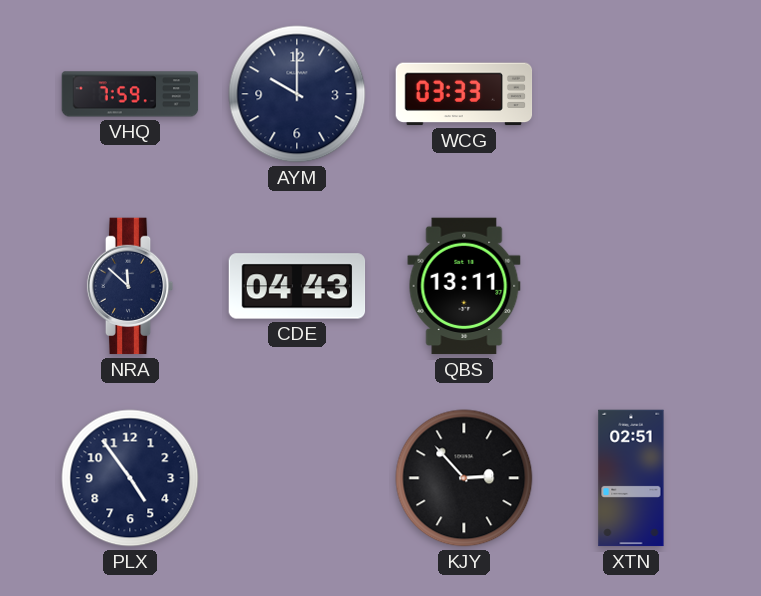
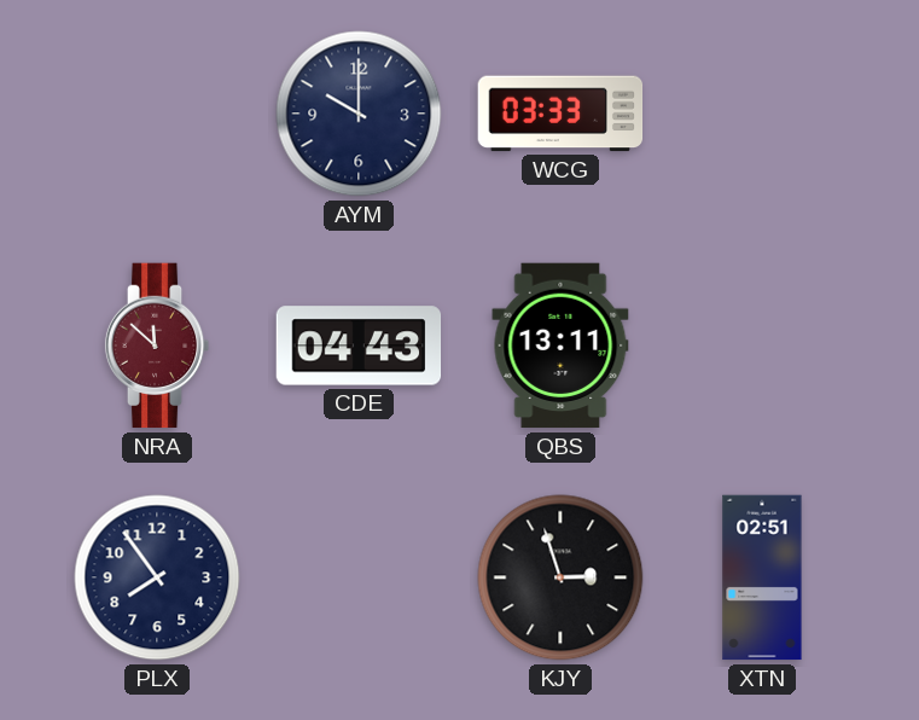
VHQ: 7:59 -> none
NRA dial: navy -> burgundy
PLX: 4:54 -> 7:54
KJY: 2:53 -> 2:57
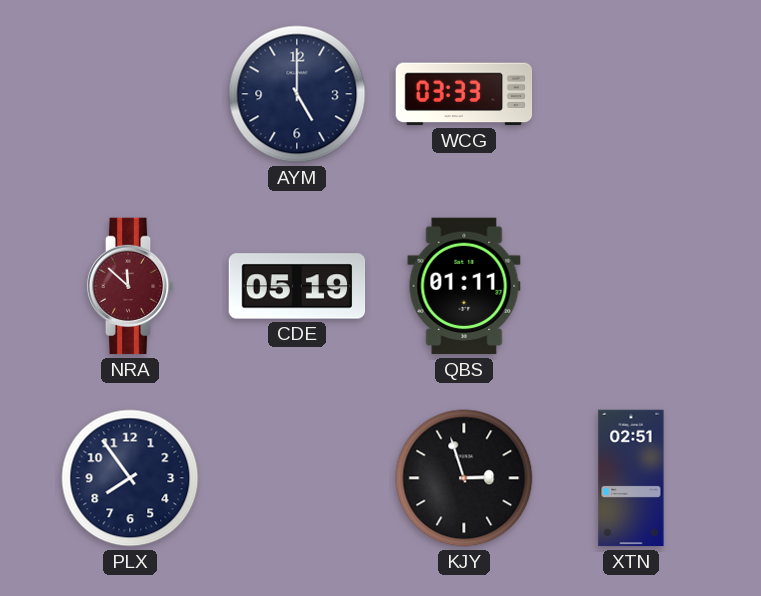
AYM: 10:00 -> 5:00
CDE: 04:43 -> 05:19
QBS: 13:11 -> 01:11
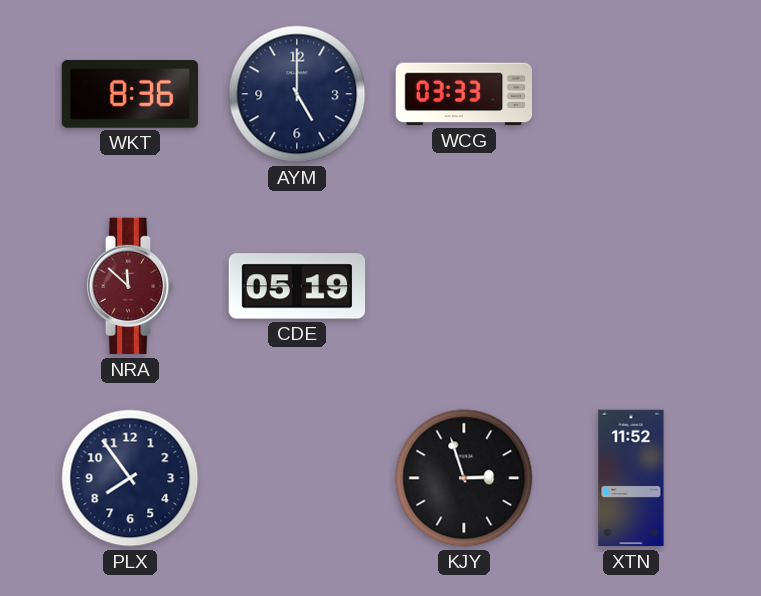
WKT: none -> 8:36
QBS: 01:11 -> none
XTN: 02:51 -> 11:52
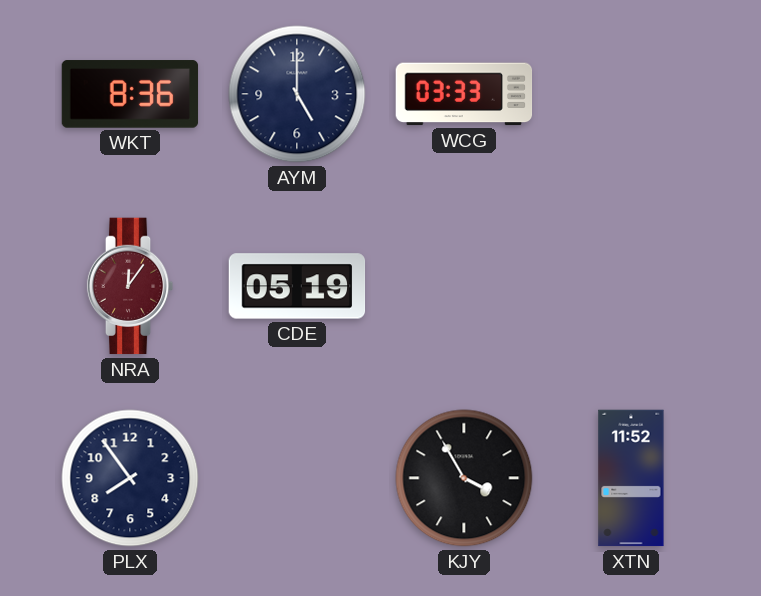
NRA: 11:52 -> 12:06
KJY: 2:57 -> 3:55
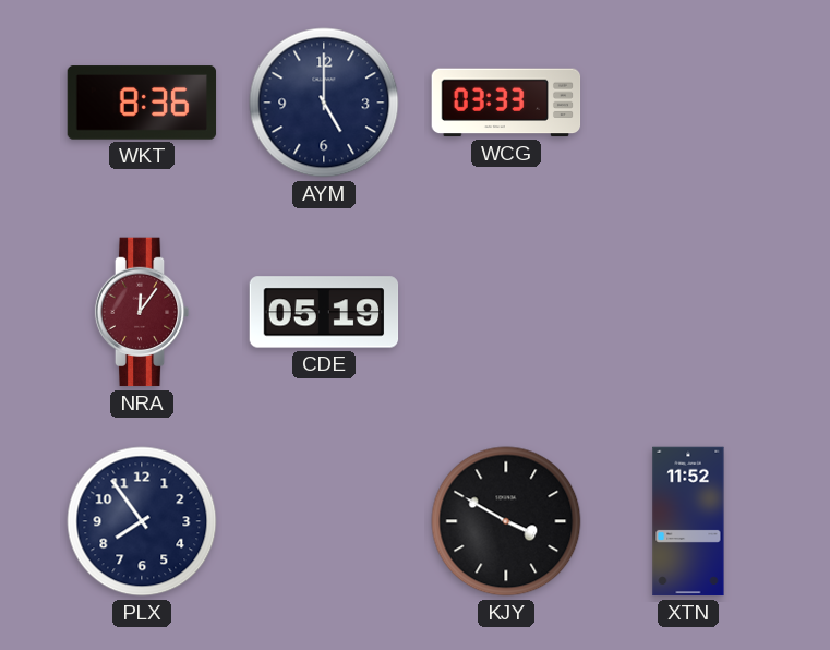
KJY: 3:55 -> 3:50
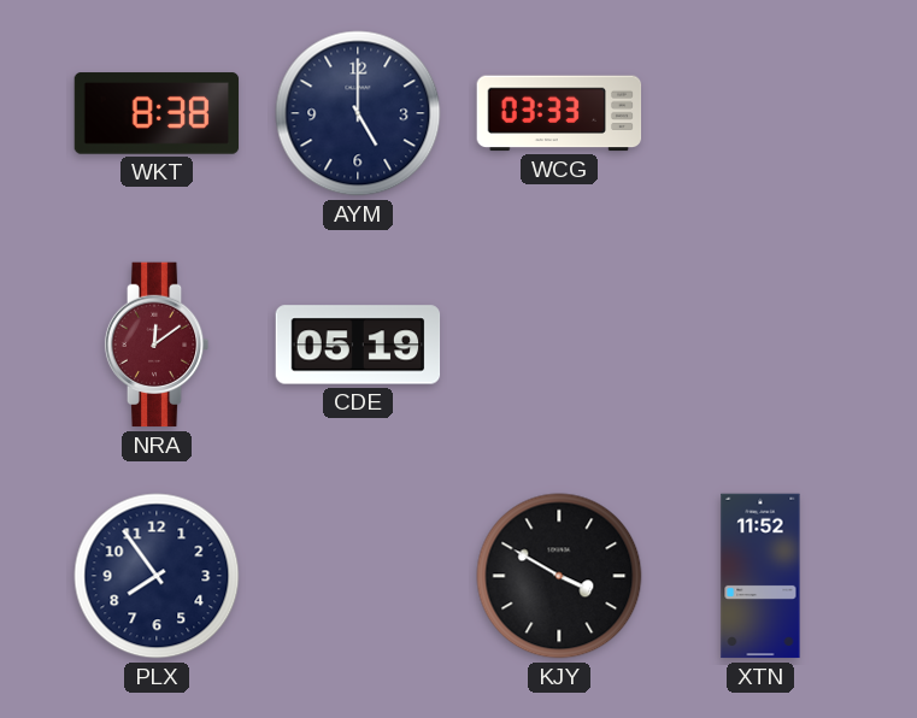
WKT: 8:36 -> 8:38
NRA: 12:06 -> 12:09
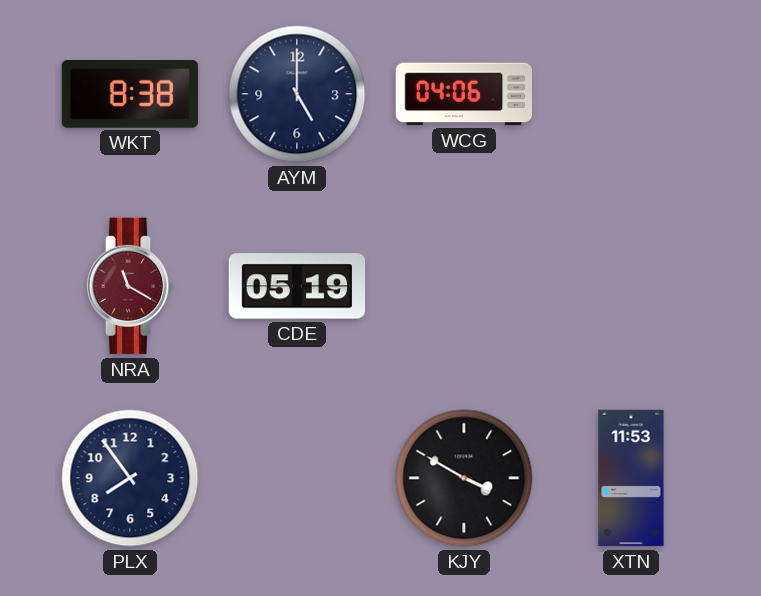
WCG: 03:33 -> 04:06
NRA: 12:09 -> 11:20
XTN: 11:52 -> 11:53
